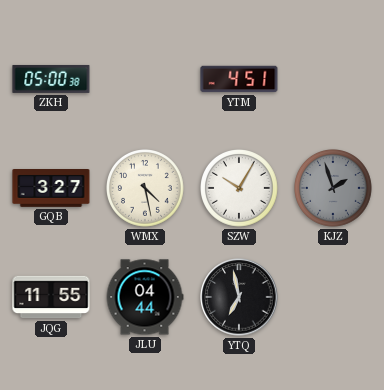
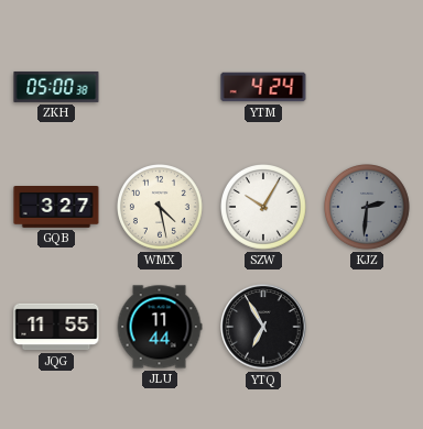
YTM: 4:51 -> 4:24
KJZ: 1:57 -> 2:31
JLU: 04:44 -> 11:44
YTQ: 6:58 -> 6:55
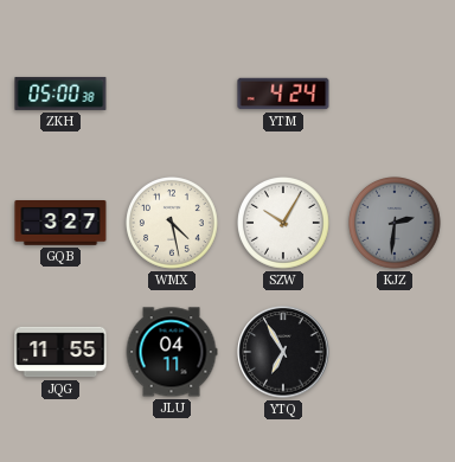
JLU: 11:44 -> 04:11
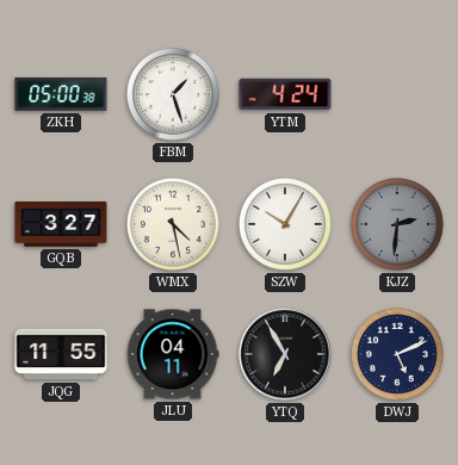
FBM: none -> 1:27
DWJ: none -> 5:11
